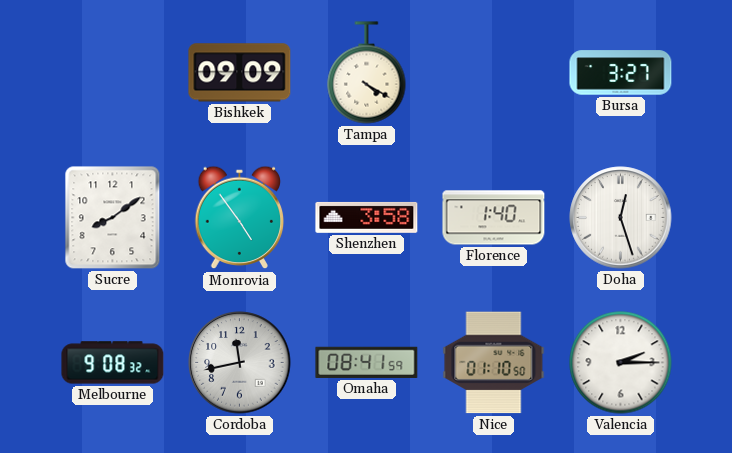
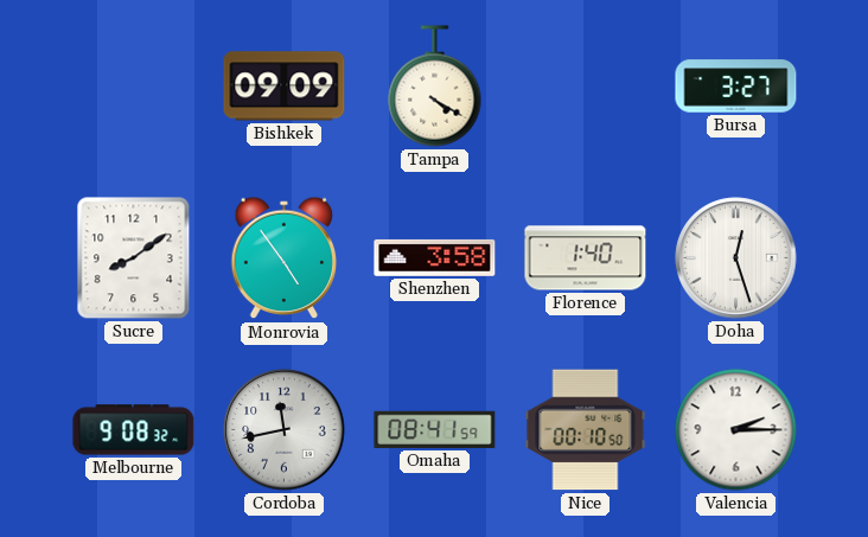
Nice: 01:10 -> 00:10
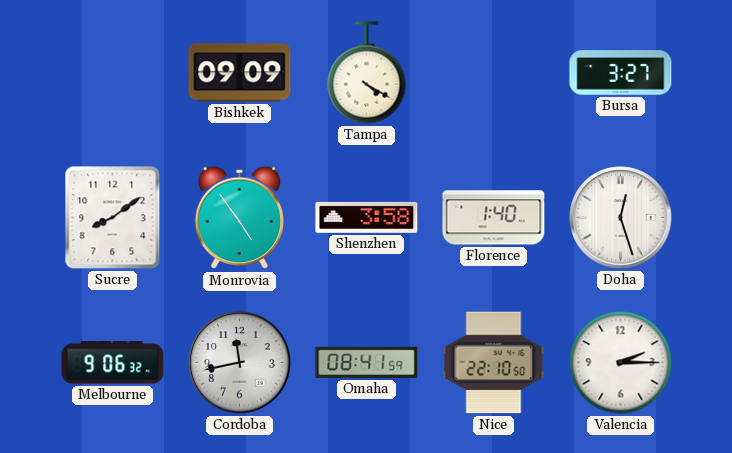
Melbourne: 9:08 -> 9:06
Nice: 00:10 -> 22:10
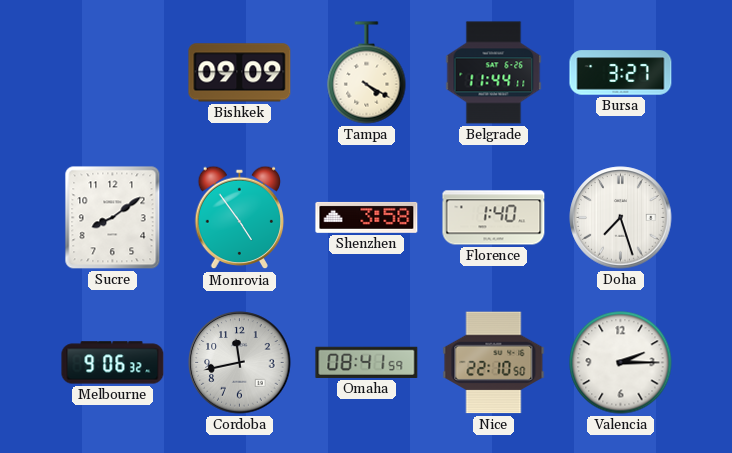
Belgrade: none -> 11:44
Doha: 12:27 -> 7:27
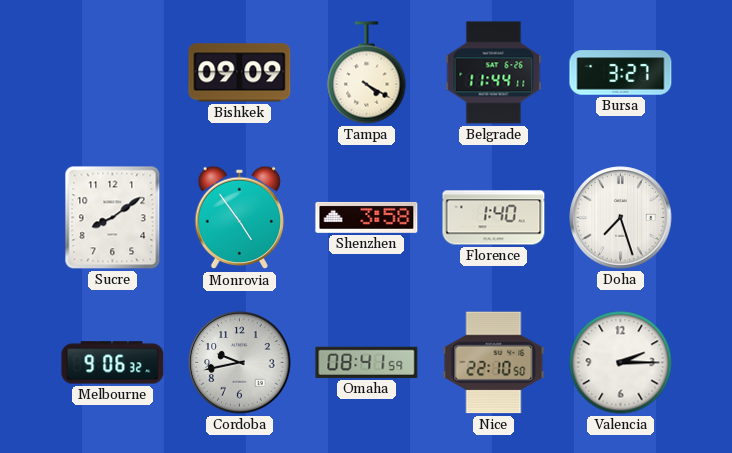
Cordoba: 11:43 -> 9:43
